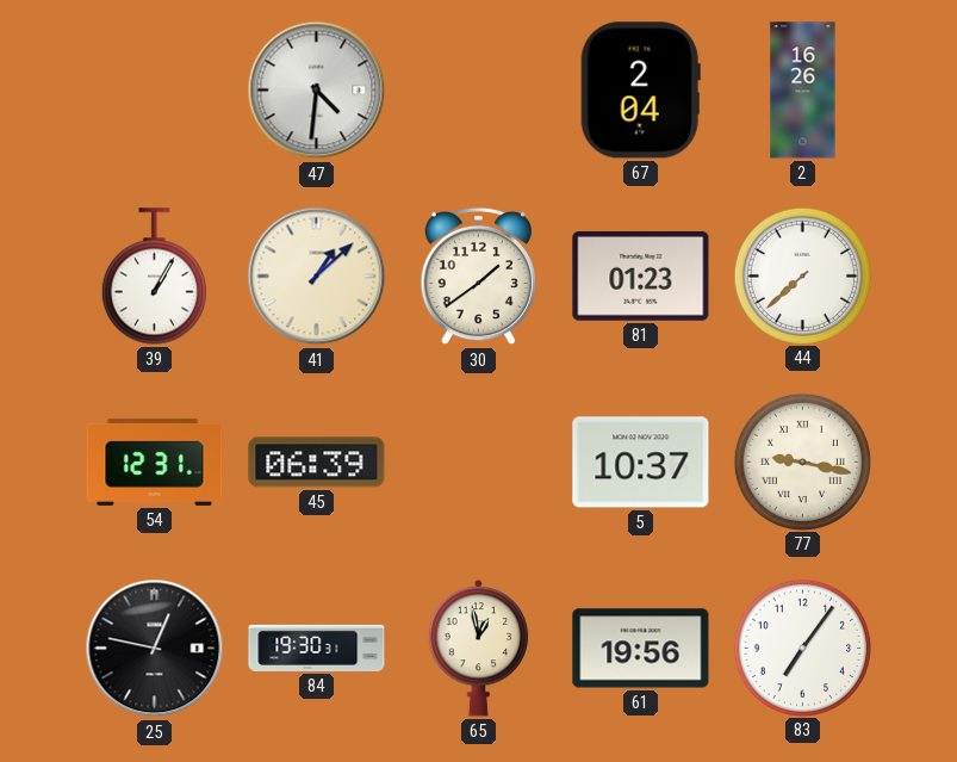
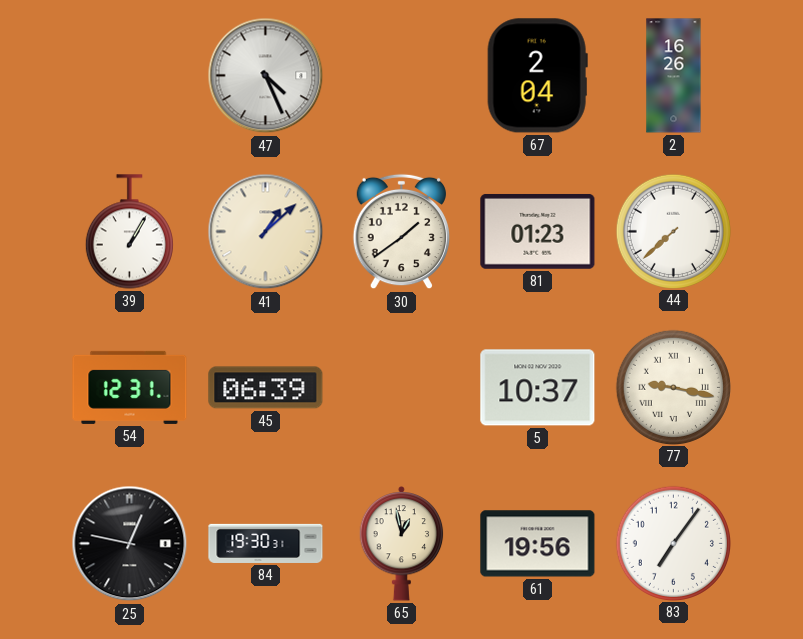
47: 4:31 -> 4:26
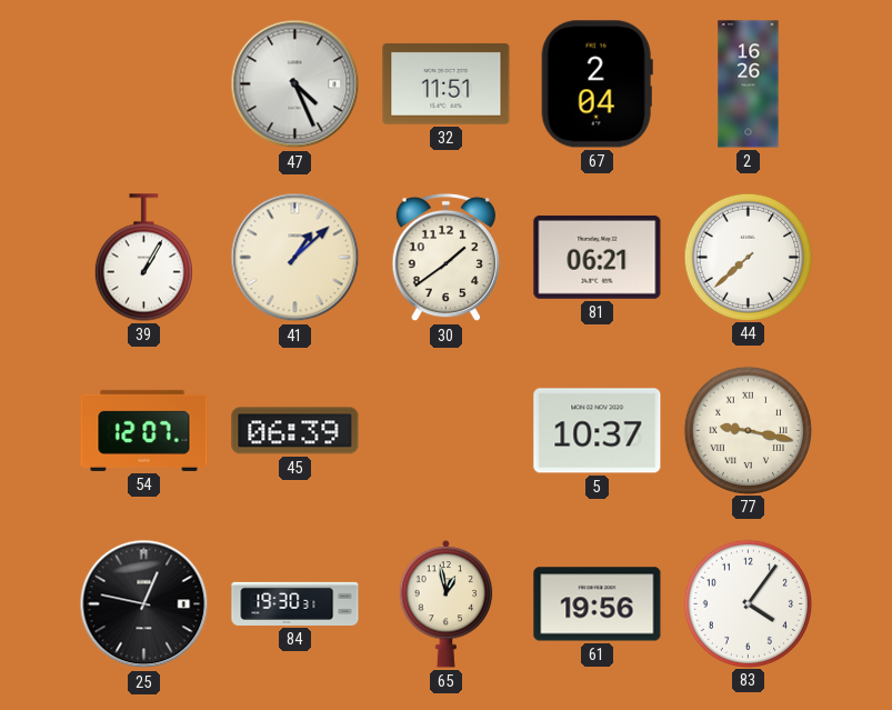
32: none -> 11:51
81: 01:23 -> 06:21
54: 12:31 -> 12:07
83: 7:06 -> 4:06
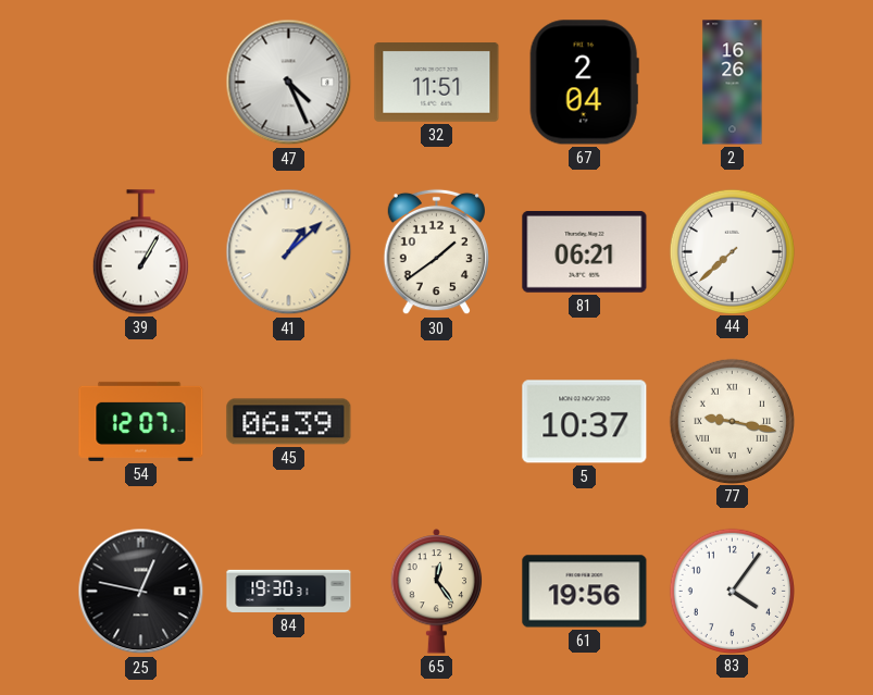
65: 12:58 -> 12:24
